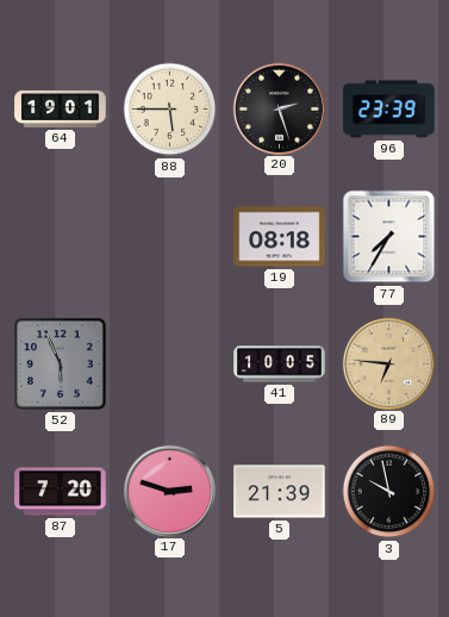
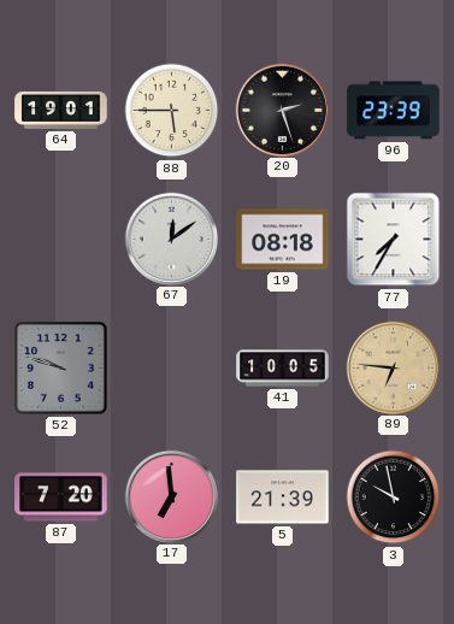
67: none -> 12:09
52: 5:56 -> 9:48
17: 2:48 -> 6:59
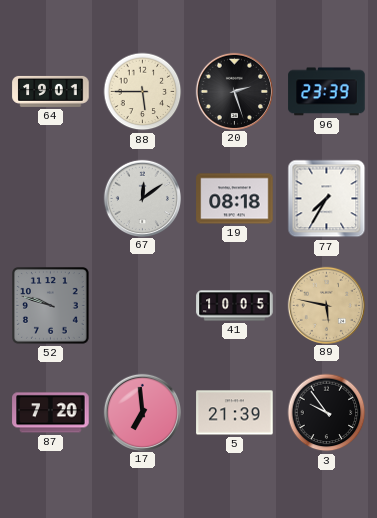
89: 6:46 -> 5:47
3: 9:58 -> 9:54
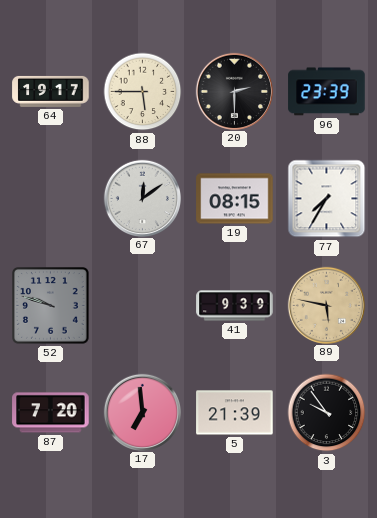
64: 19:01 -> 19:17
20: 2:27 -> 2:30
19: 08:18 -> 08:15
41: 10:05 -> 9:39
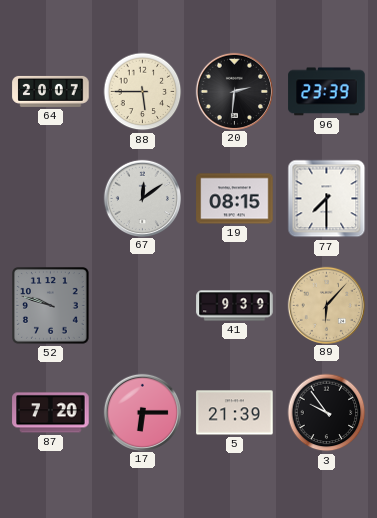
64: 19:17 -> 20:07
20: 2:30 -> 2:31
77: 7:35 -> 7:30
89: 5:47 -> 6:07
17: 6:59 -> 6:15
